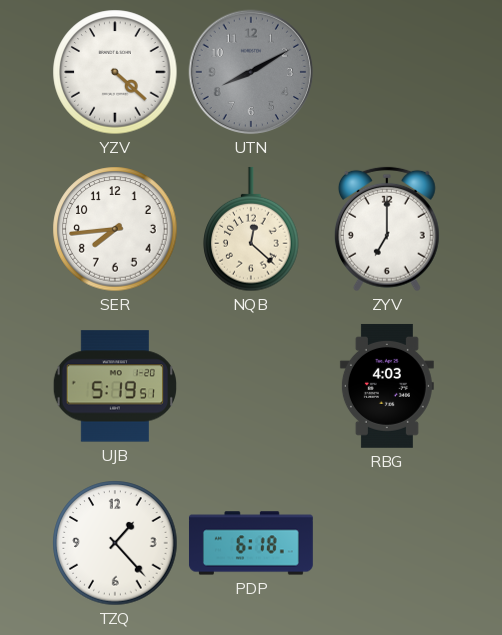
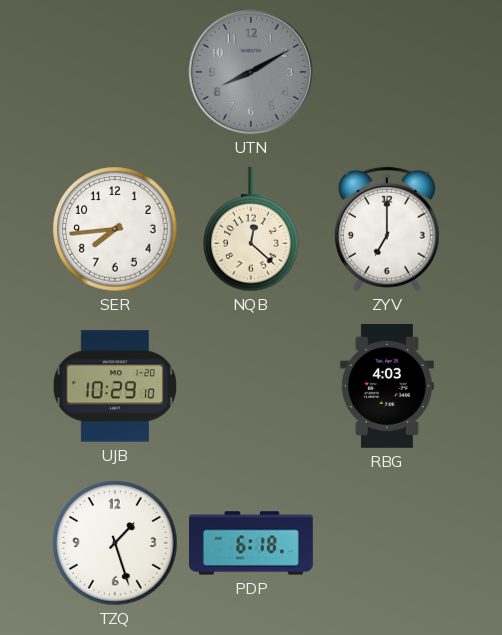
YZV: 4:22 -> none
UJB: 5:19 -> 10:29
TZQ: 1:23 -> 1:27
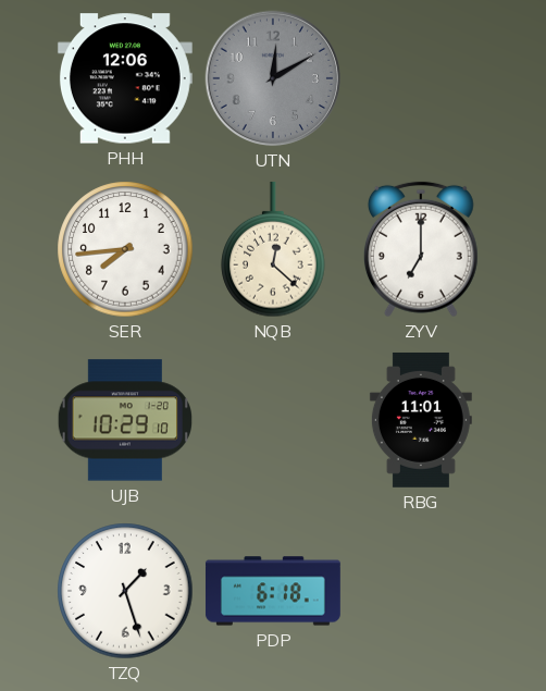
PHH: none -> 12:06
UTN: 8:10 -> 12:10
RBG: 4:03 -> 11:01
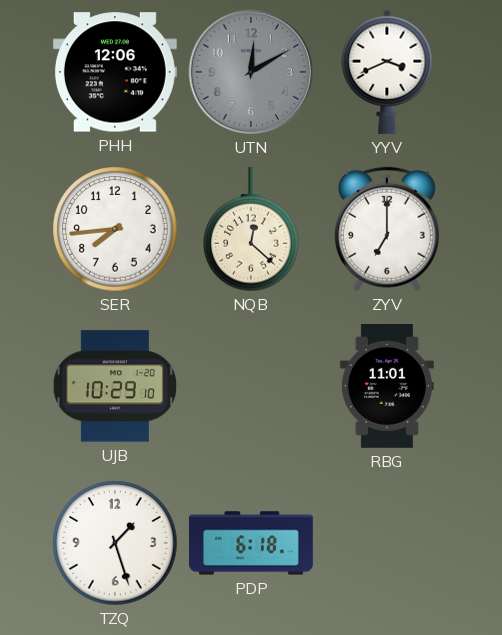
YYV: none -> 3:41
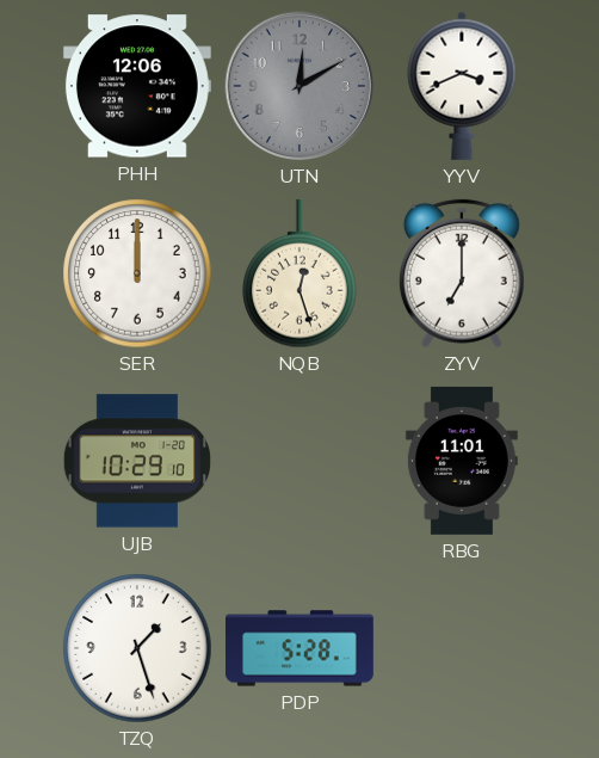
SER: 7:44 -> 12:00
NQB: 12:22 -> 12:27
PDP: 6:18 -> 5:28
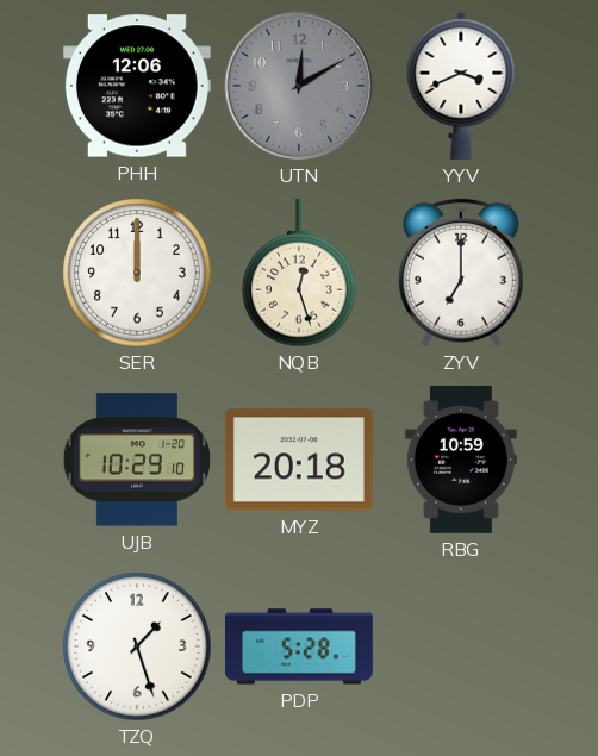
MYZ: none -> 20:18
RBG: 11:01 -> 10:59
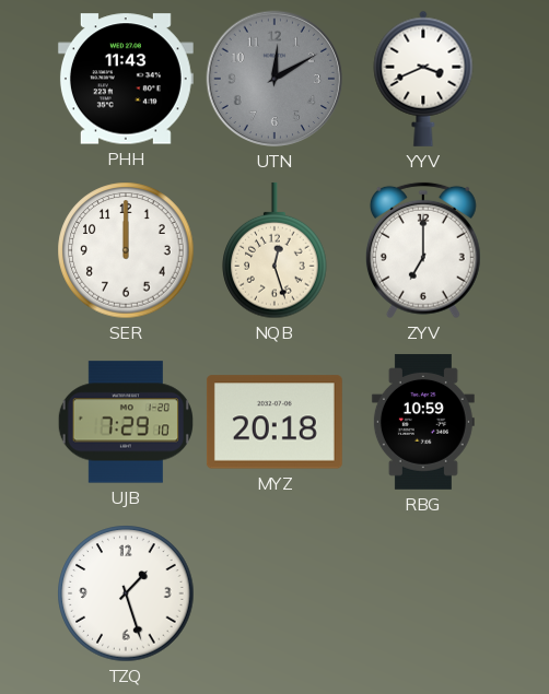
PHH: 12:06 -> 11:43
UJB: 10:29 -> 7:29
PDP: 5:28 -> none
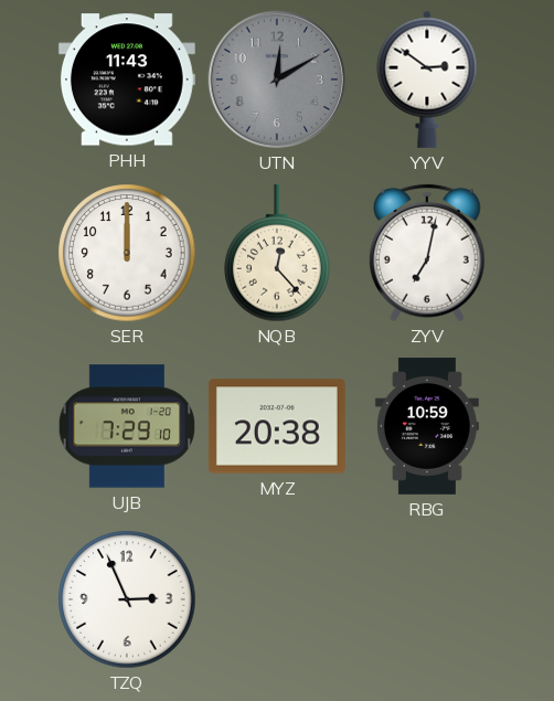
YYV: 3:41 -> 2:51
NQB: 12:27 -> 12:23
ZYV: 7:00 -> 7:02
MYZ: 20:18 -> 20:38
TZQ: 1:27 -> 2:56
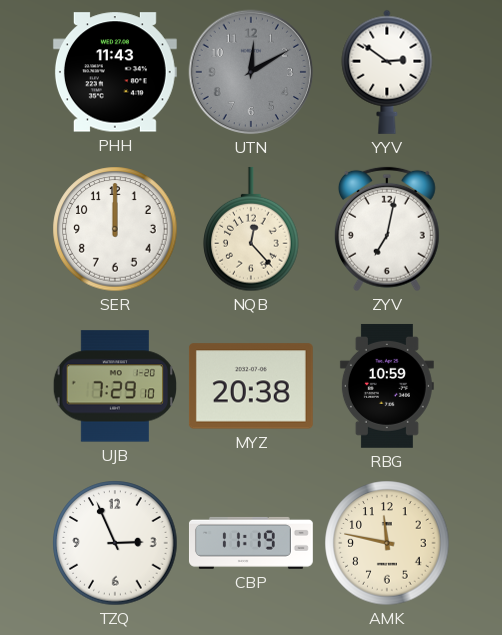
CBP: none -> 11:19
AMK: none -> 11:47
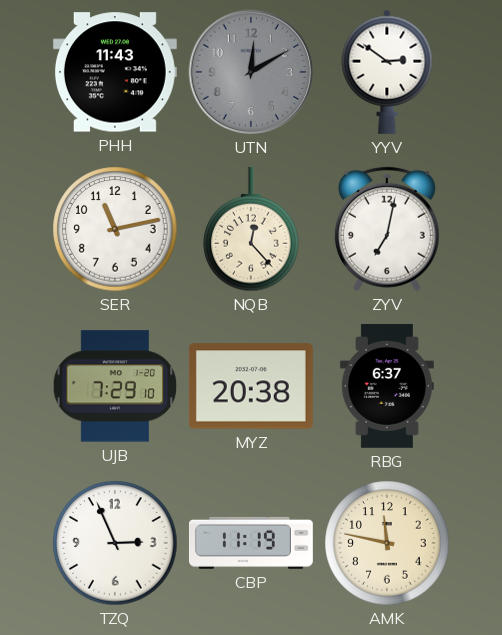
SER: 12:00 -> 11:13
RBG: 10:59 -> 6:37
